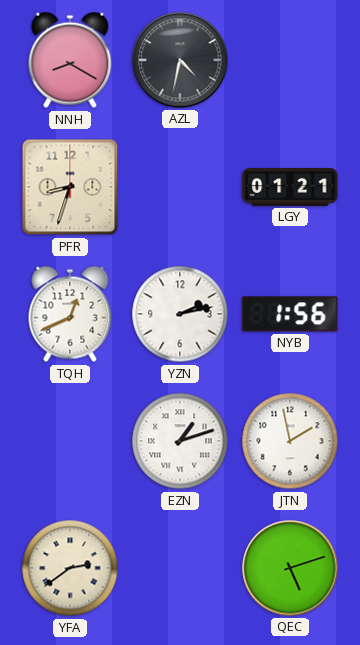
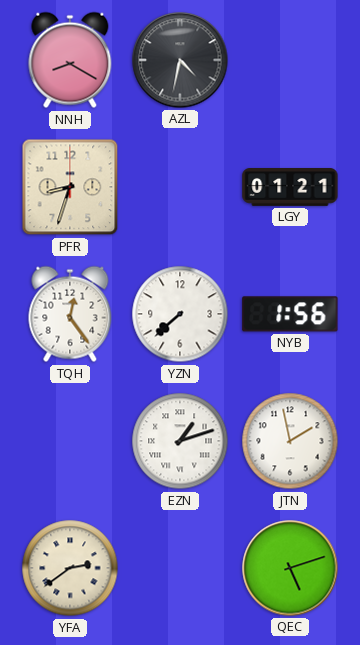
TQH: 12:41 -> 12:24
YZN: 2:13 -> 7:38
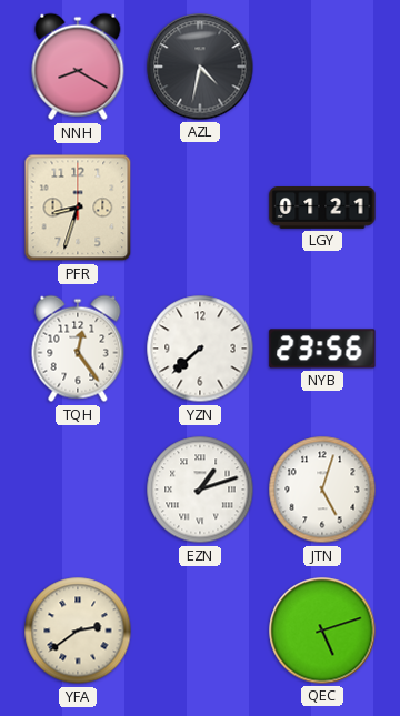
NYB: 1:56 -> 23:56
JTN: 1:58 -> 5:03
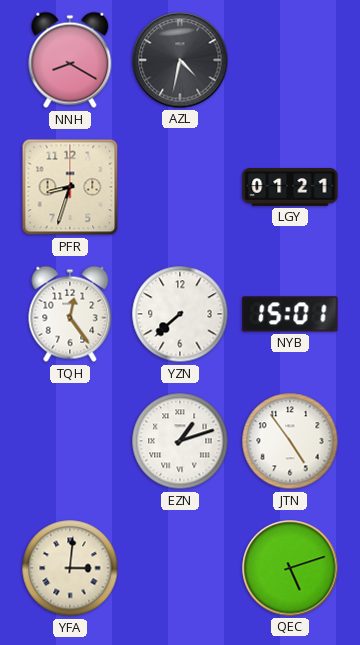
NYB: 23:56 -> 15:01
JTN: 5:03 -> 4:54
YFA: 2:39 -> 3:01
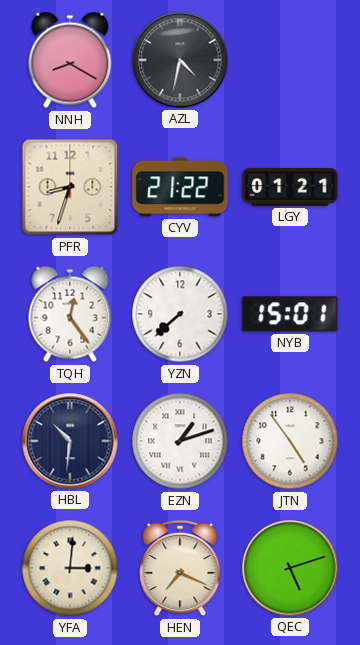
CYV: none -> 21:22
HBL: none -> 10:31
HEN: none -> 7:19
